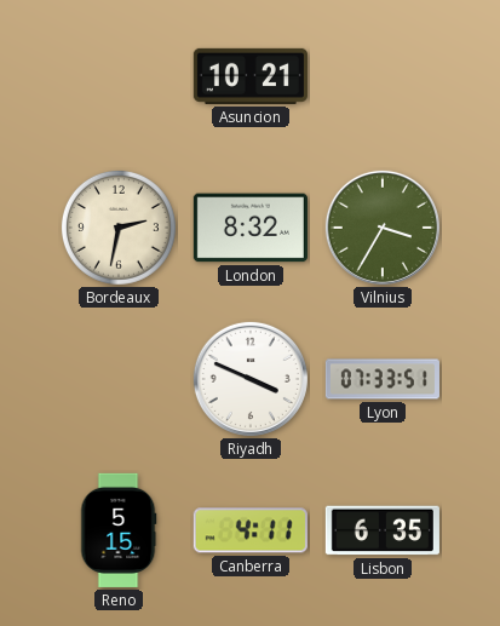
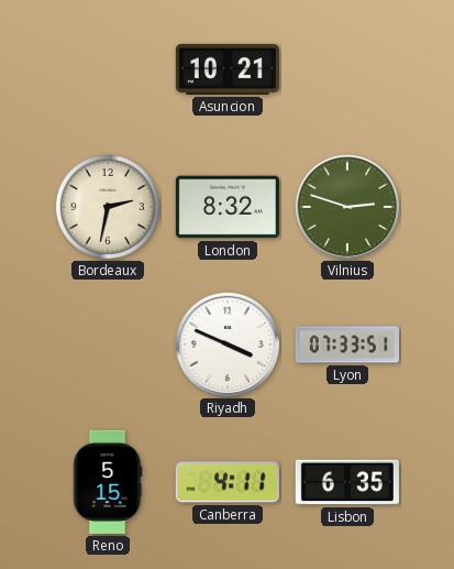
Vilnius: 3:35 -> 2:48
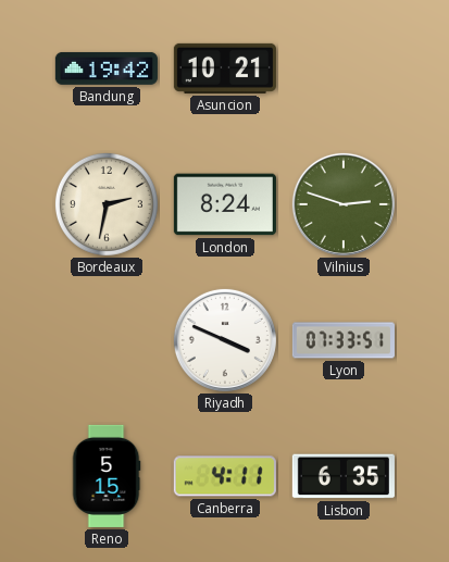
Bandung: none -> 19:42
London: 8:32 -> 8:24
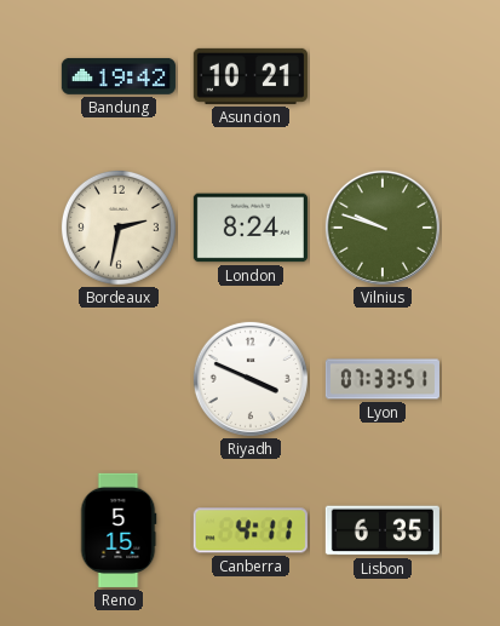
Vilnius: 2:48 -> 9:48
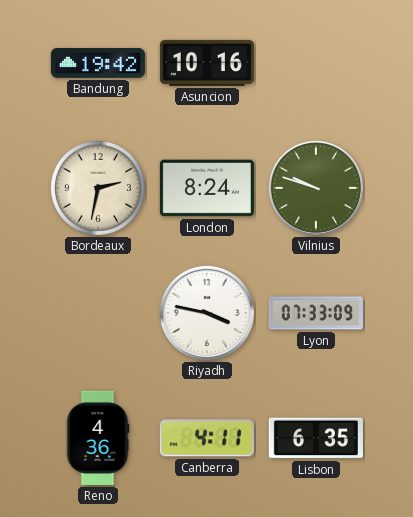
Asuncion: 10:21 -> 10:16
Riyadh: 3:49 -> 3:47
Lyon: 07:33:51 -> 07:33:09
Reno: 5:15 -> 4:36
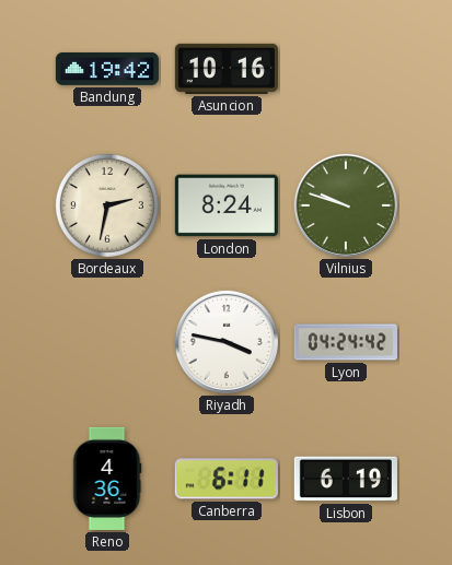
Lyon: 07:33 -> 04:24
Canberra: 4:11 -> 6:11
Lisbon: 6:35 -> 6:19
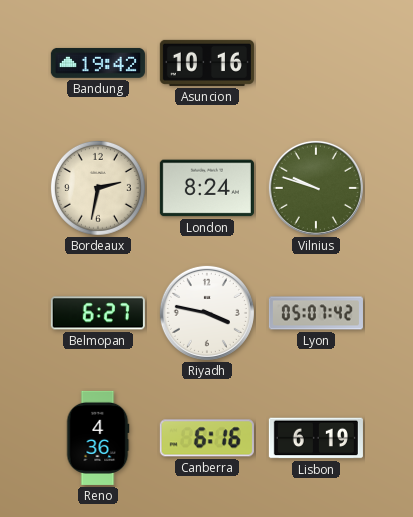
Belmopan: none -> 6:27
Lyon: 04:24 -> 05:07
Canberra: 6:11 -> 6:16
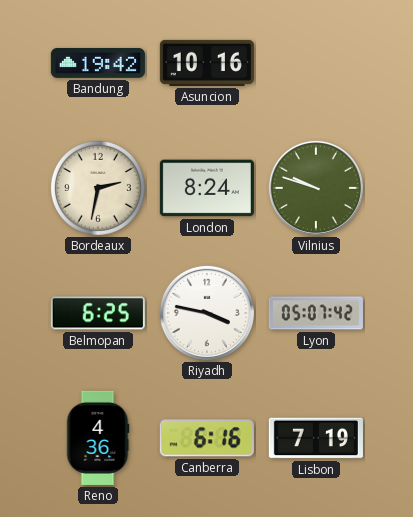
Belmopan: 6:27 -> 6:25
Lisbon: 6:19 -> 7:19
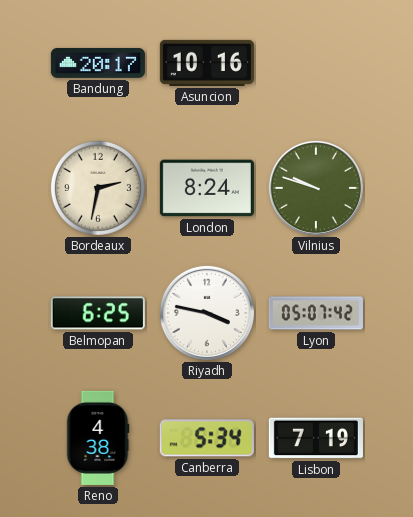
Bandung: 19:42 -> 20:17
Reno: 4:36 -> 4:38
Canberra: 6:16 -> 5:34
